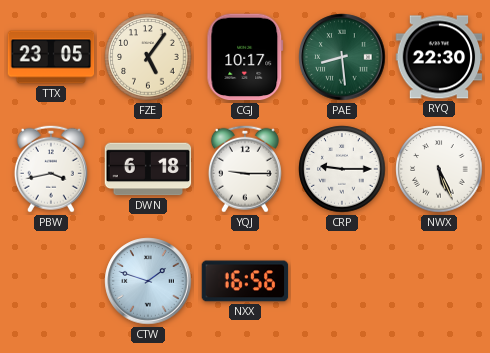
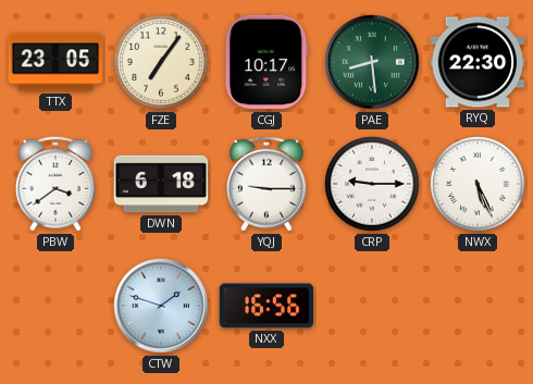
FZE: 5:06 -> 7:06
PBW: 3:43 -> 3:39
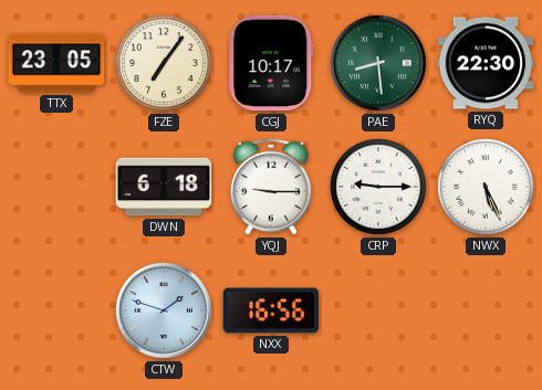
PBW: 3:39 -> none
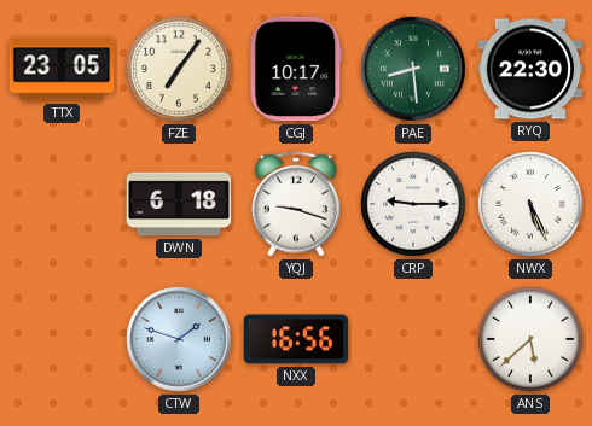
YQJ: 9:15 -> 9:18
ANS: none -> 5:38
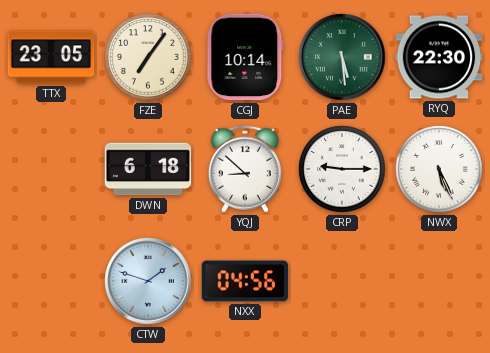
CGJ: 10:17 -> 10:14
PAE: 8:29 -> 5:29
YQJ: 9:18 -> 8:52
NXX: 16:56 -> 04:56
ANS: 5:38 -> none
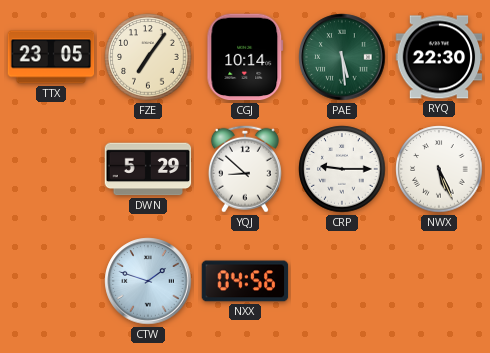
DWN: 6:18 -> 5:29
